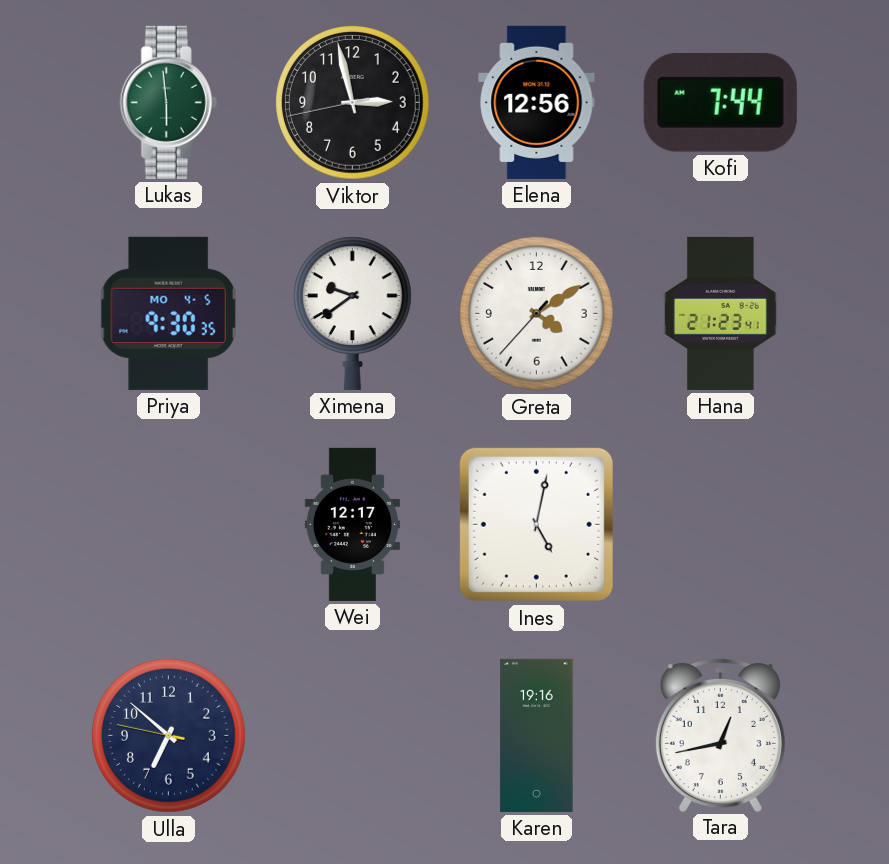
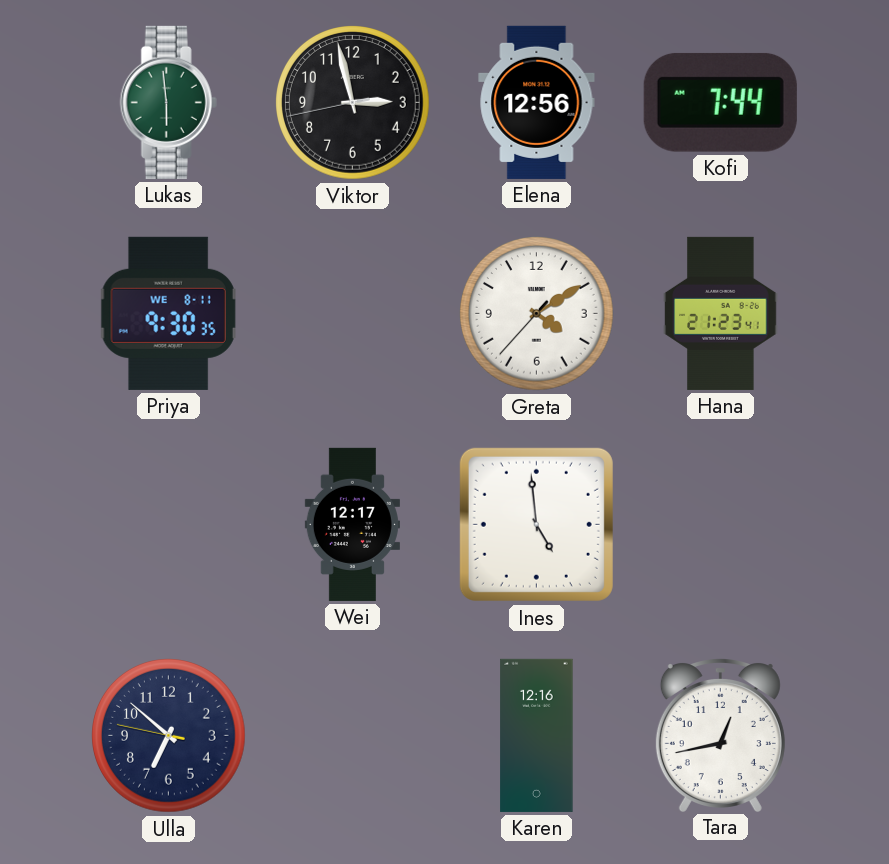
Priya date: MO 4-5 -> WE 8-11
Ximena: 9:39 -> none
Ines: 5:02 -> 4:59
Karen: 19:16 -> 12:16
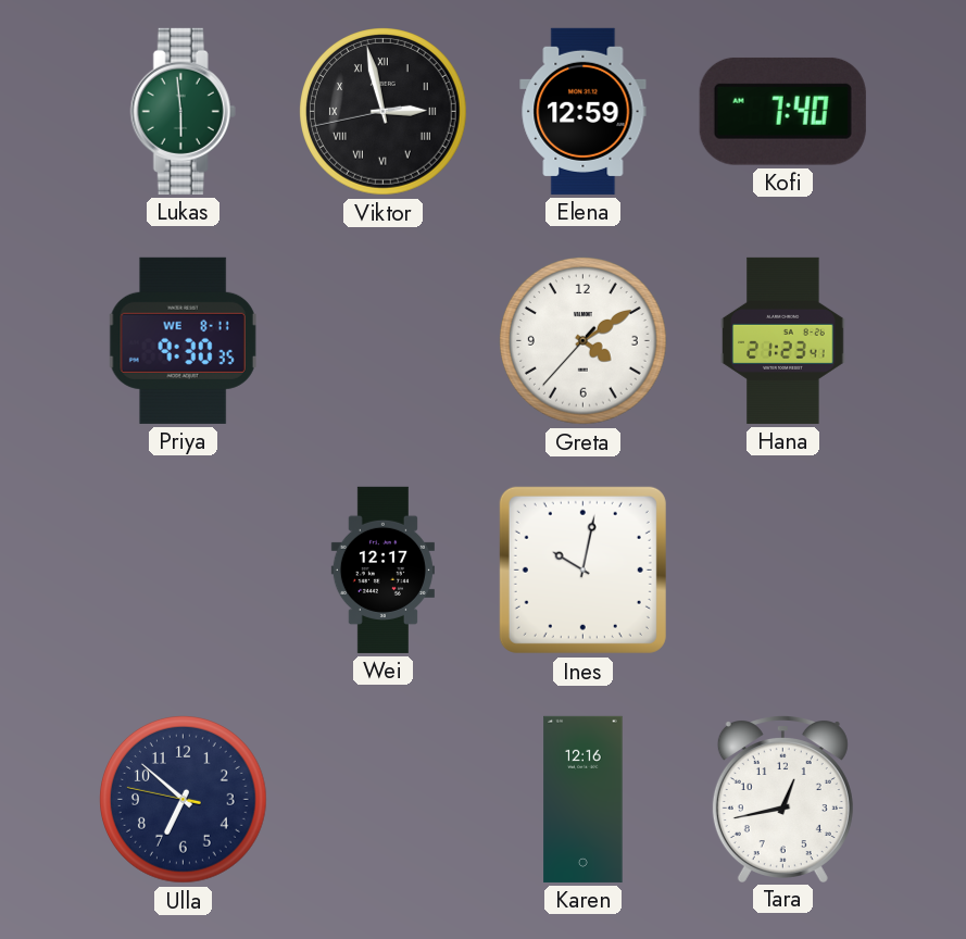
Viktor numerals: Arabic -> Roman
Elena: 12:56 -> 12:59
Kofi: 7:44 -> 7:40
Ines: 4:59 -> 10:02
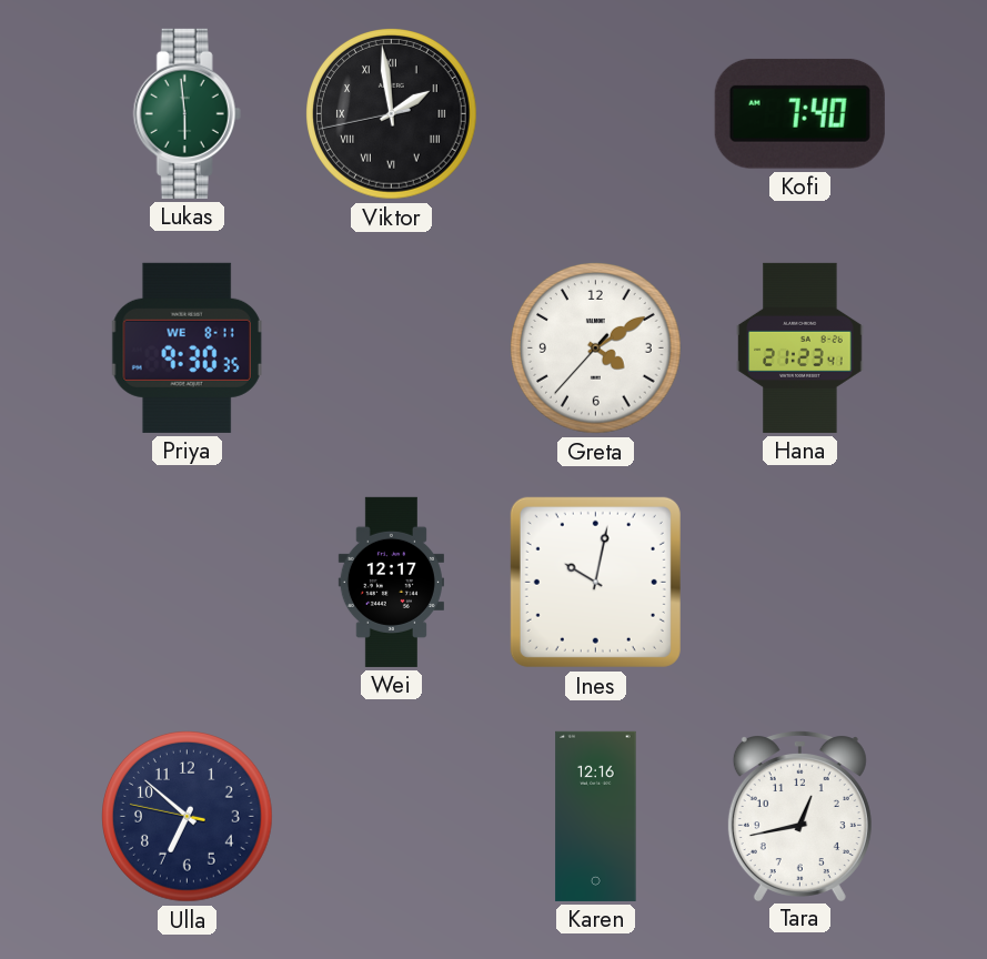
Viktor: 2:57 -> 1:58
Elena: 12:59 -> none
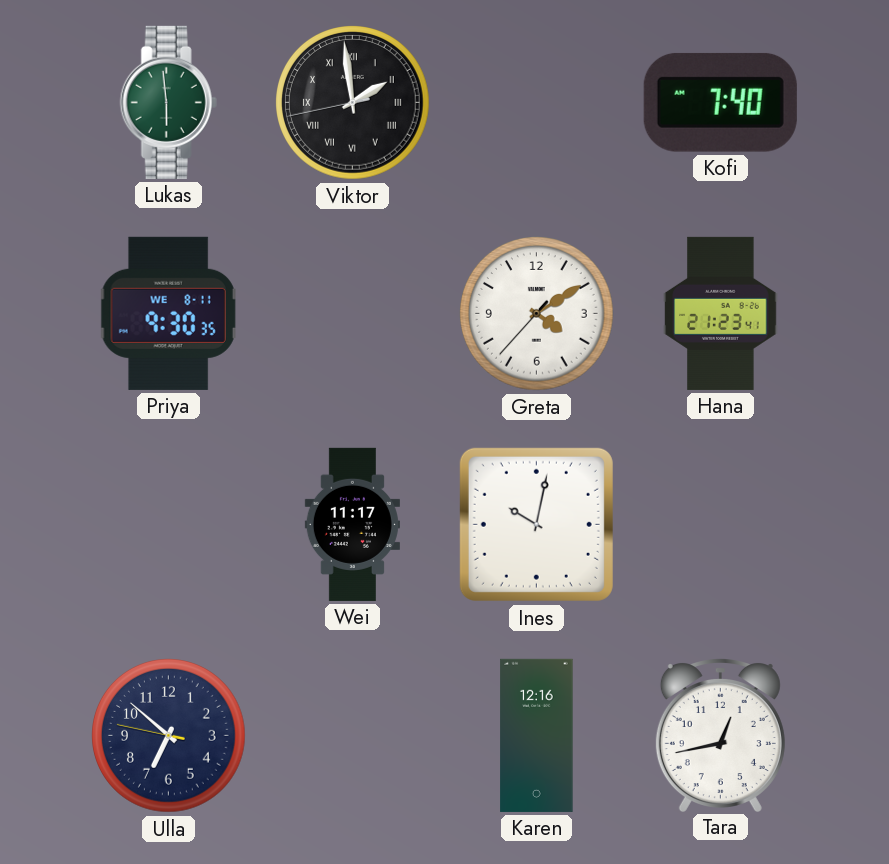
Wei: 12:17 -> 11:17
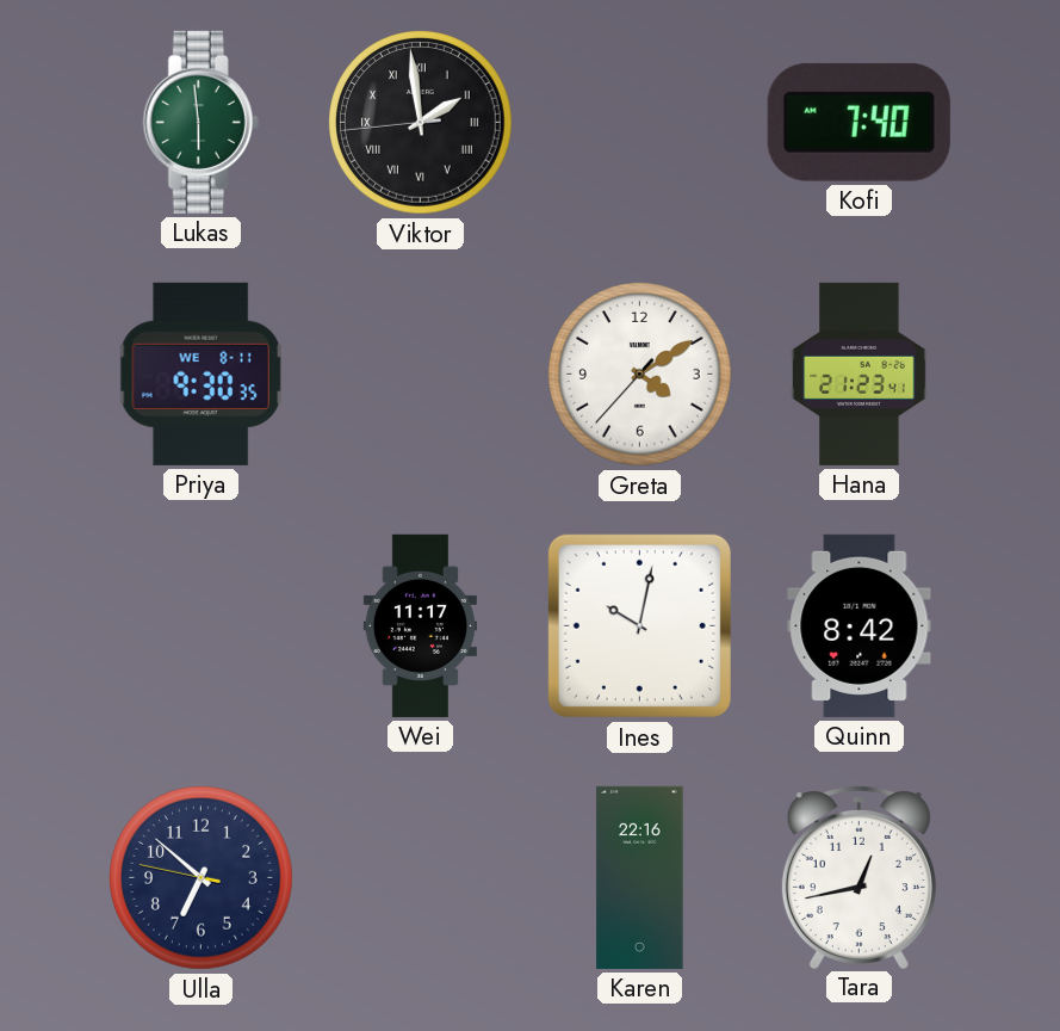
Viktor: 1:58:43 -> 1:58:44
Quinn: none -> 8:42
Karen: 12:16 -> 22:16
